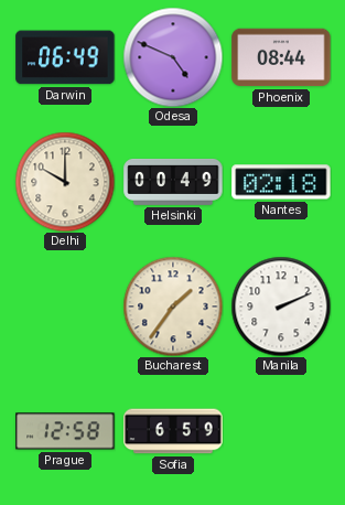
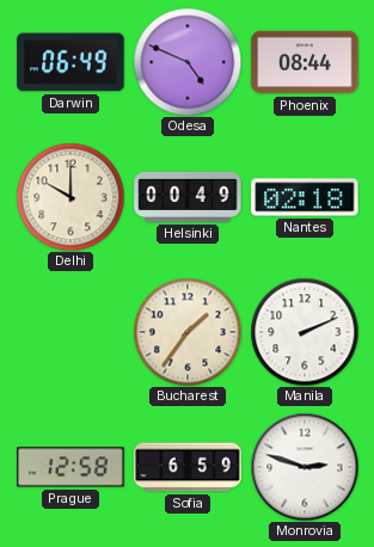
Monrovia: none -> 2:48
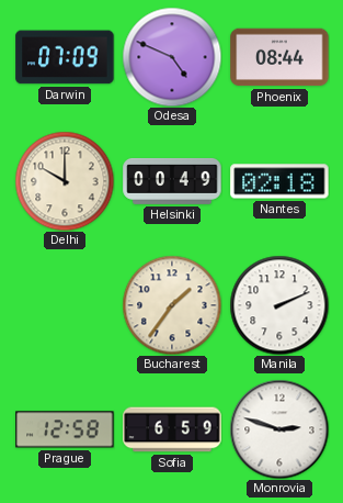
Darwin: 06:49 -> 07:09
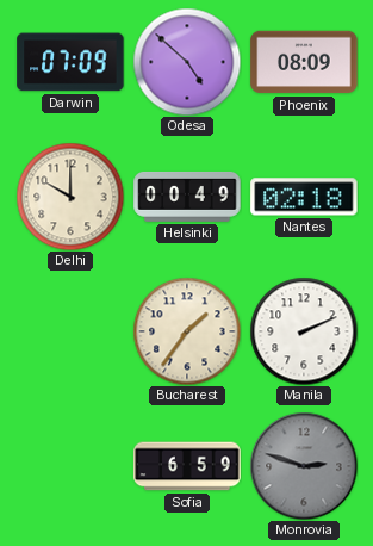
Odesa: 4:49 -> 4:52
Phoenix: 08:44 -> 08:09
Prague: 12:58 -> none
Monrovia dial: white -> grey
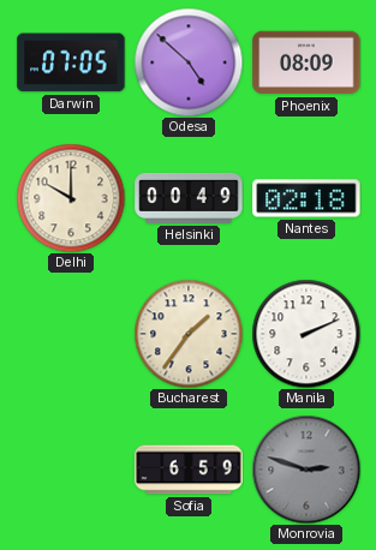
Darwin: 07:09 -> 07:05
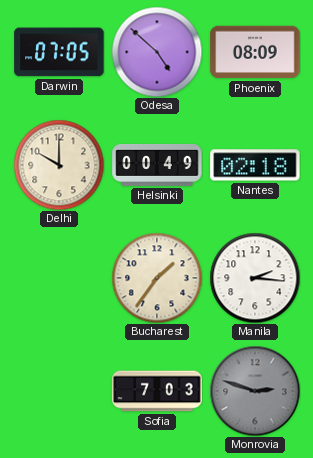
Manila: 2:11 -> 2:16
Sofia: 6:59 -> 7:03
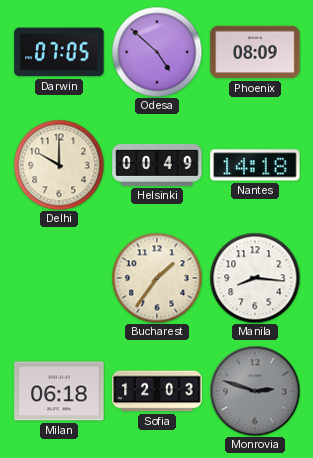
Nantes: 02:18 -> 14:18
Manila: 2:16 -> 8:16
Milan: none -> 06:18
Sofia: 7:03 -> 12:03
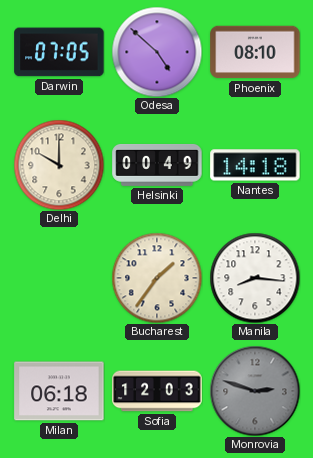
Phoenix: 08:09 -> 08:10
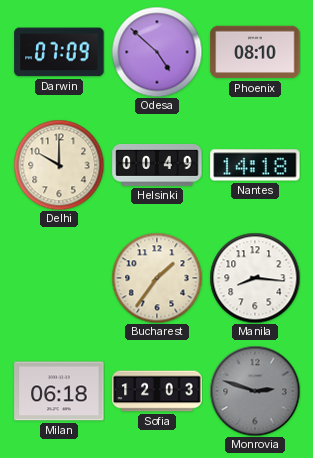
Darwin: 07:05 -> 07:09
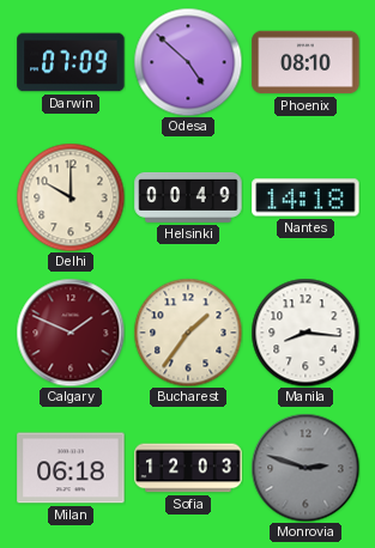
Calgary: none -> 1:49
